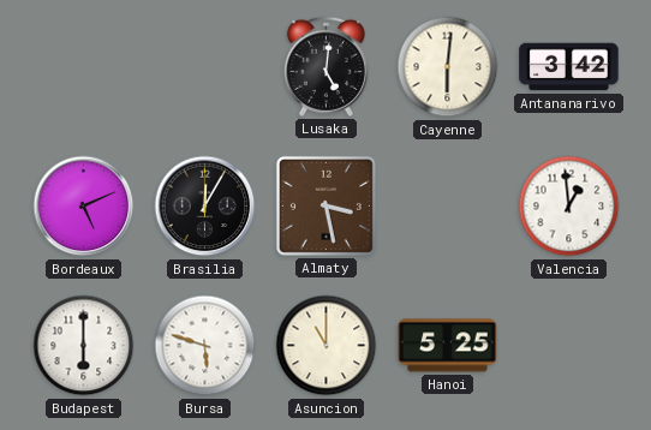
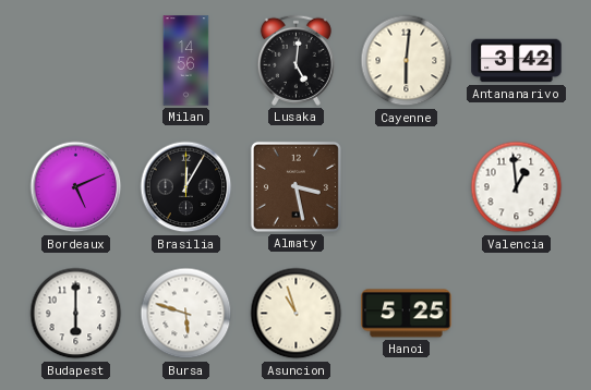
Milan: none -> 14:56
Asuncion: 11:00 -> 10:57
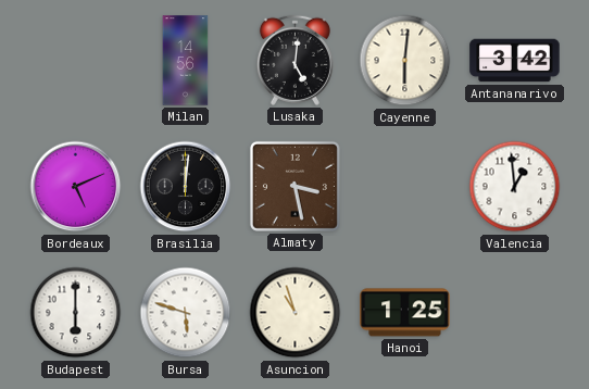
Brasilia: 12:05 -> 12:01
Hanoi: 5:25 -> 1:25
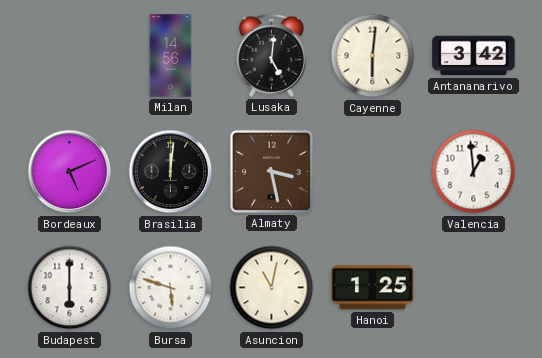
Asuncion: 10:57 -> 11:02
